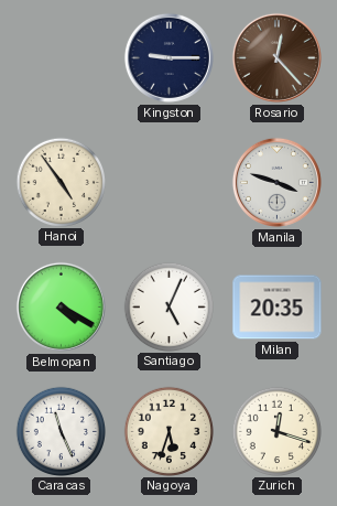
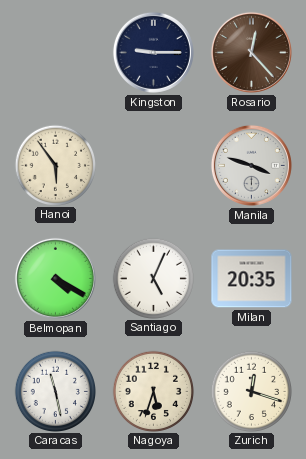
Hanoi: 4:54 -> 5:54
Caracas: 11:26 -> 11:28
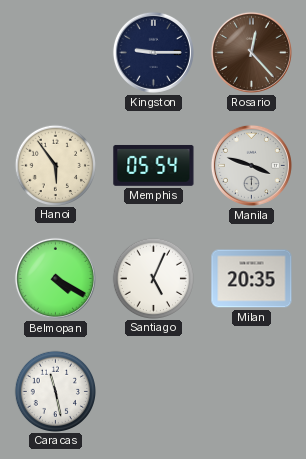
Memphis: none -> 05:54
Nagoya: 5:33 -> none
Zurich: 12:18 -> none
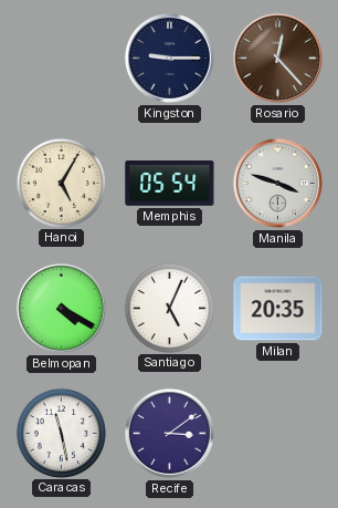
Hanoi: 5:54 -> 5:05
Recife: none -> 3:09
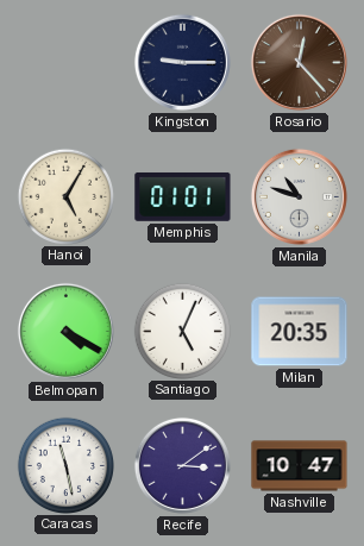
Memphis: 05:54 -> 01:01
Manila: 3:48 -> 10:48
Nashville: none -> 10:47
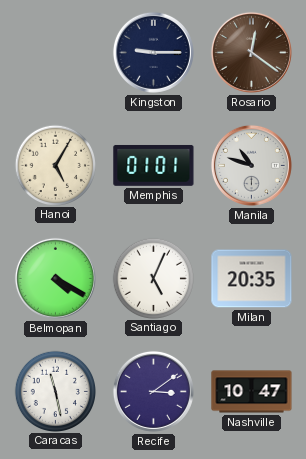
Rosario: 12:23 -> 12:21
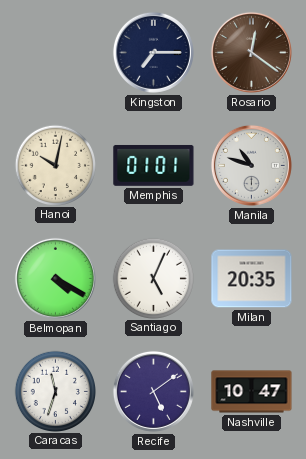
Kingston: 9:15 -> 7:15
Hanoi: 5:05 -> 10:02
Caracas: 11:28 -> 11:33
Recife: 3:09 -> 5:09
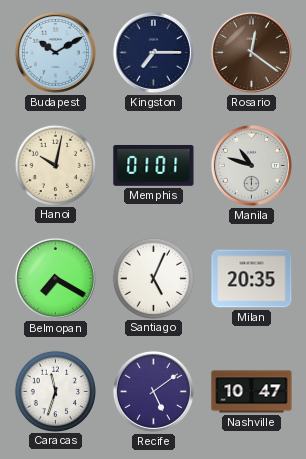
Budapest: none -> 10:10
Belmopan: 4:20 -> 7:20
